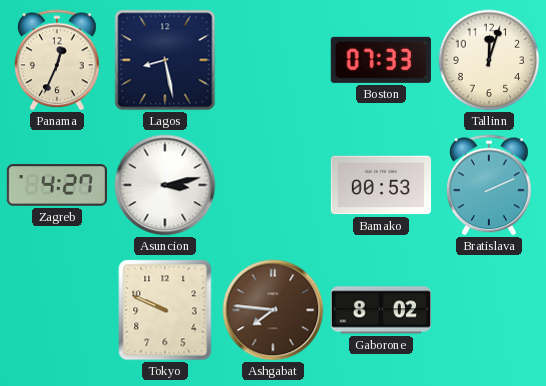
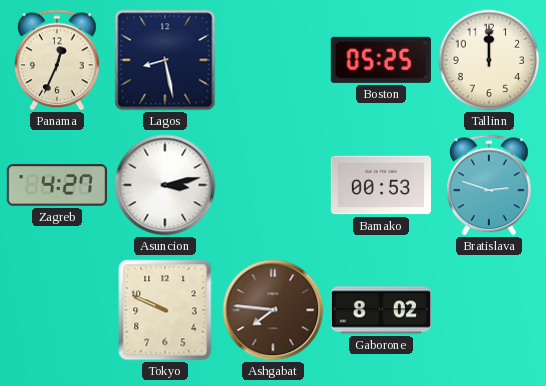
Boston: 07:33 -> 05:25
Tallinn: 12:03 -> 12:00
Bratislava: 2:11 -> 2:48
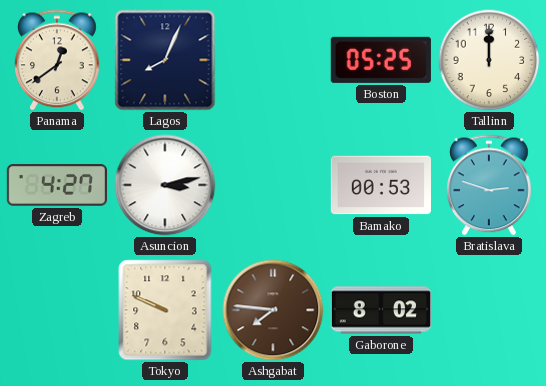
Panama: 12:34 -> 12:39
Lagos: 8:28 -> 8:04
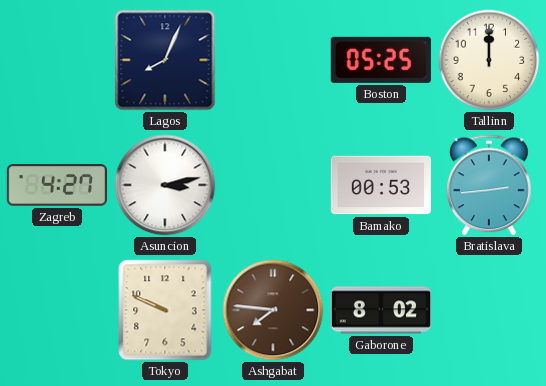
Panama: 12:39 -> none
Bratislava: 2:48 -> 2:44
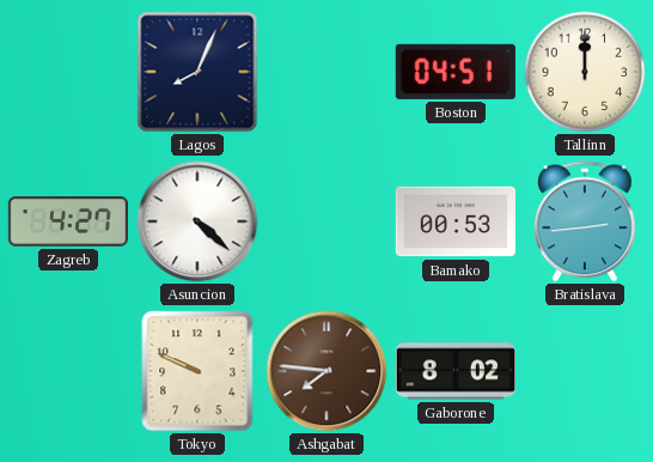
Boston: 05:25 -> 04:51
Asuncion: 3:13 -> 4:22
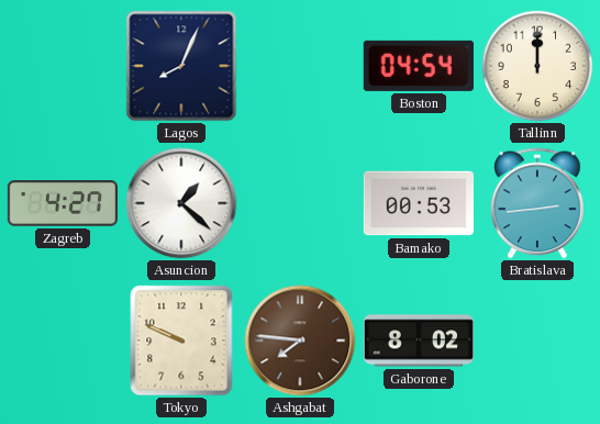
Boston: 04:51 -> 04:54
Asuncion: 4:22 -> 1:22
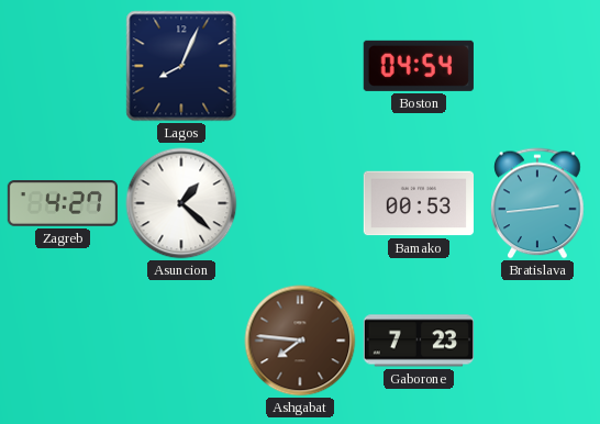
Tallinn: 12:00 -> none
Tokyo: 9:49 -> none
Gaborone: 8:02 -> 7:23
